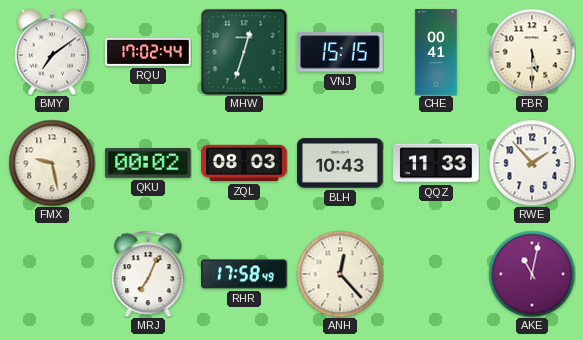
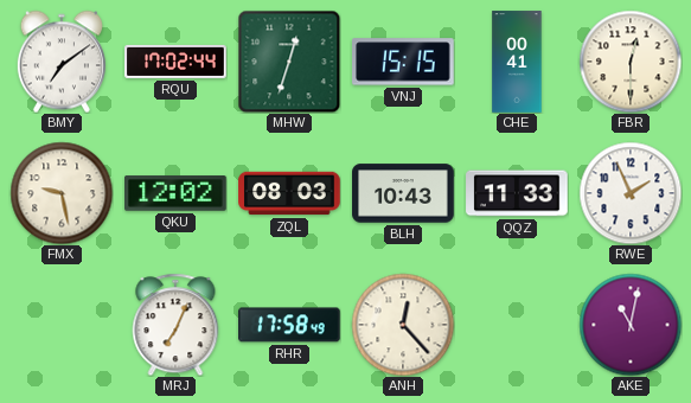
FBR: 5:30 -> 12:30
QKU: 00:02 -> 12:02
RWE: 1:53 -> 1:56
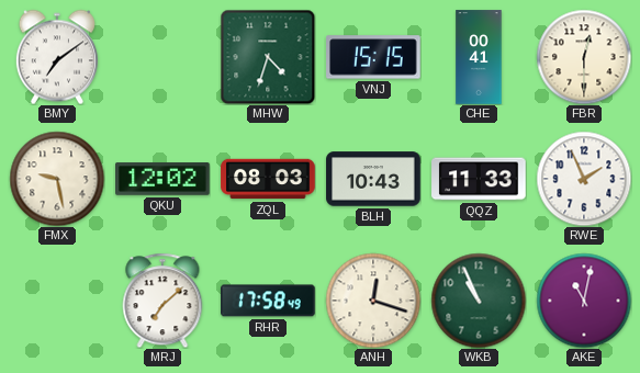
RQU: 17:02 -> none
MHW: 12:33 -> 4:33
MRJ: 7:04 -> 7:08
ANH: 12:23 -> 12:18
WKB: none -> 10:56
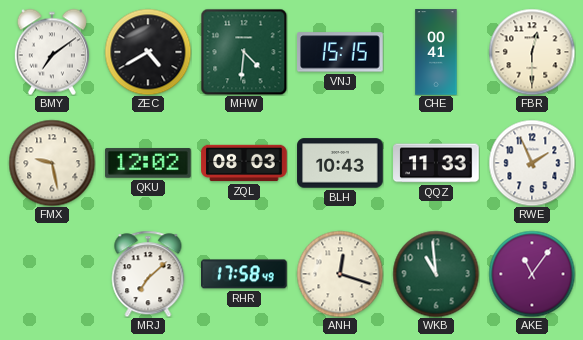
ZEC: none -> 4:40
MHW: 4:33 -> 4:31
WKB: 10:56 -> 10:59
AKE: 11:02 -> 11:06
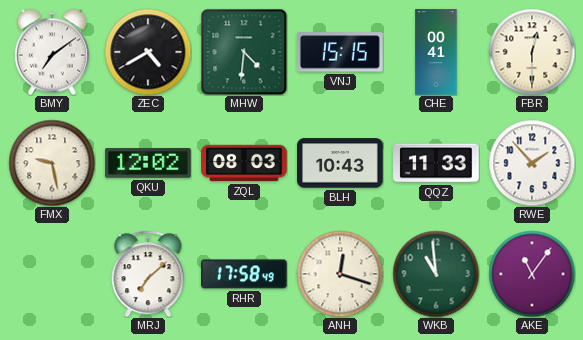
RWE: 1:56 -> 1:53
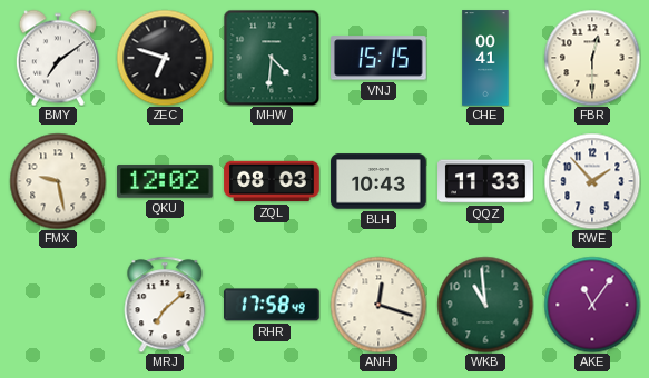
ZEC: 4:40 -> 6:48
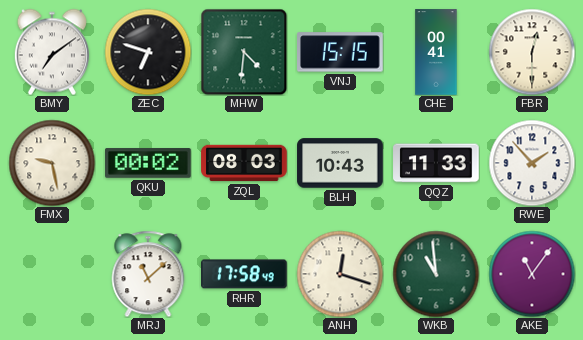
QKU: 12:02 -> 00:02
MRJ: 7:08 -> 11:08
